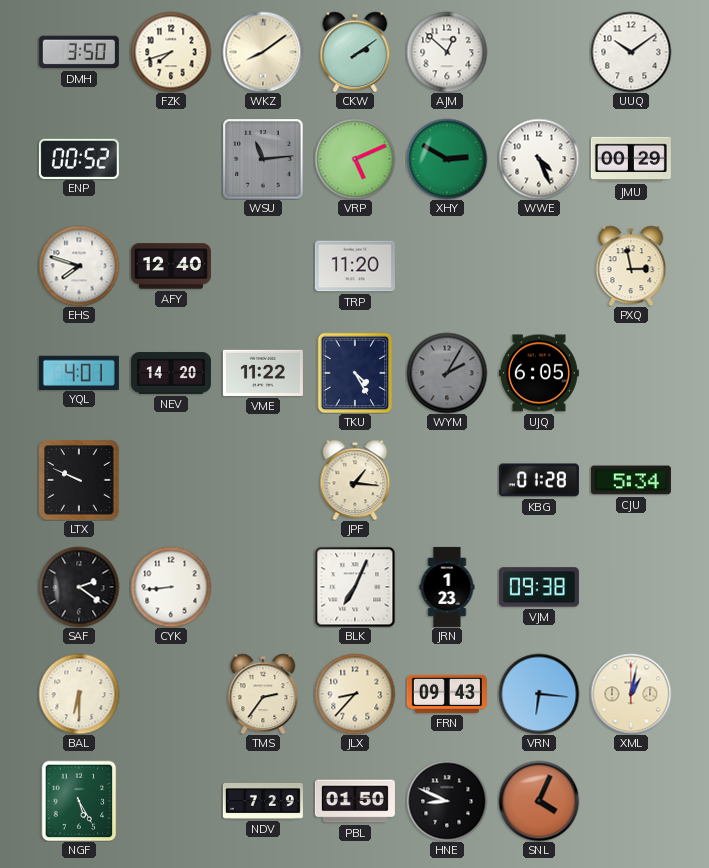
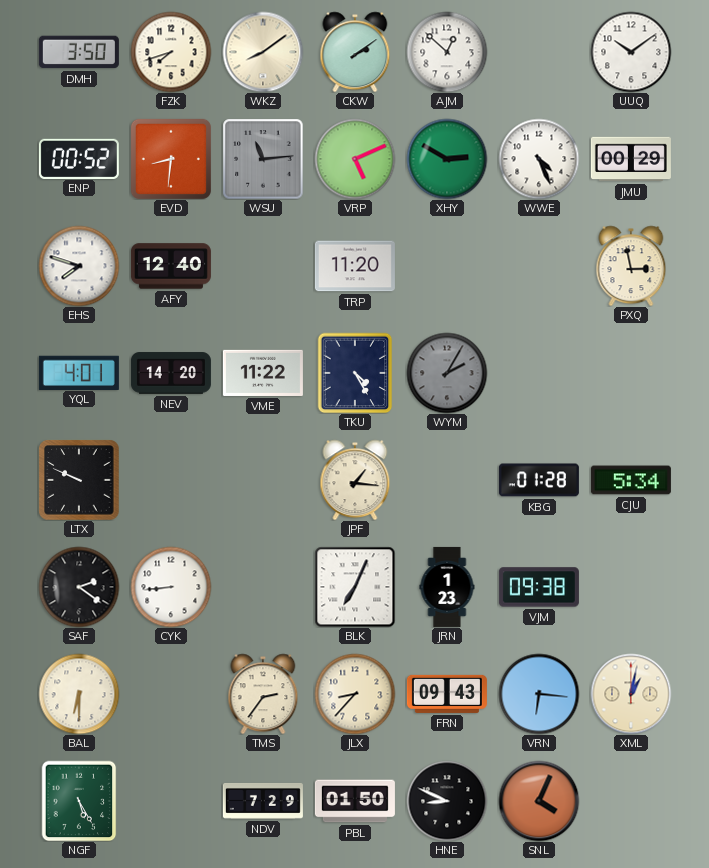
EVD: none -> 8:31
UJQ: 6:05 -> none
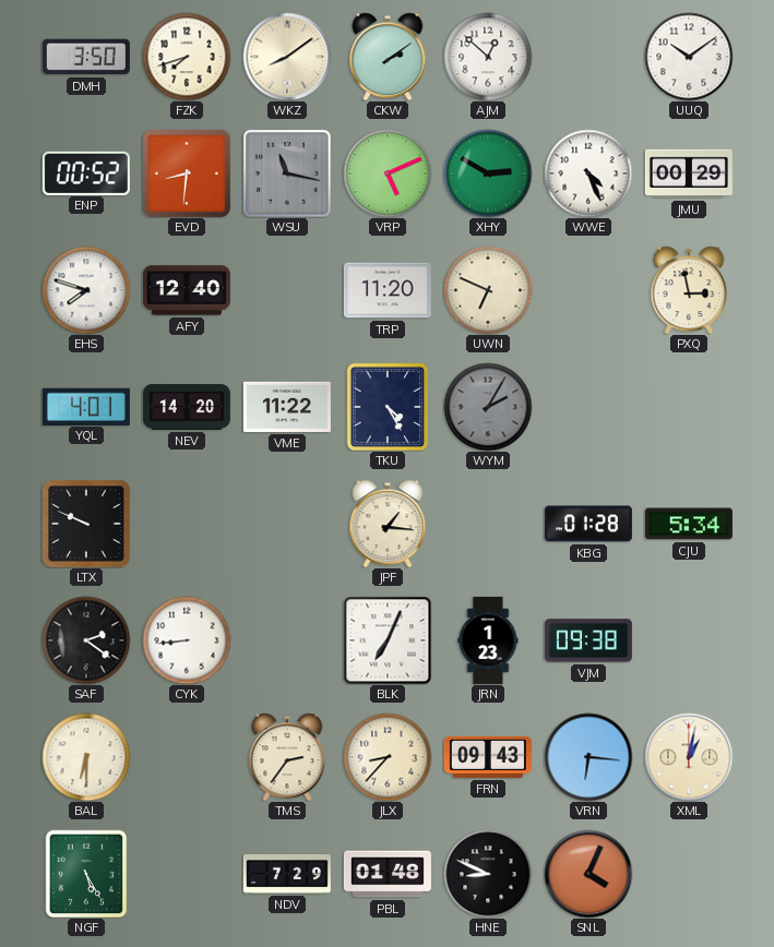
WSU: 11:14 -> 11:17
UWN: none -> 6:49
PBL: 01:50 -> 01:48
